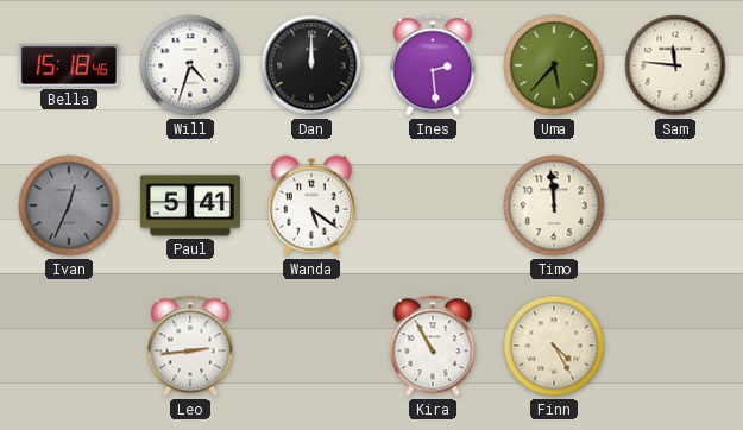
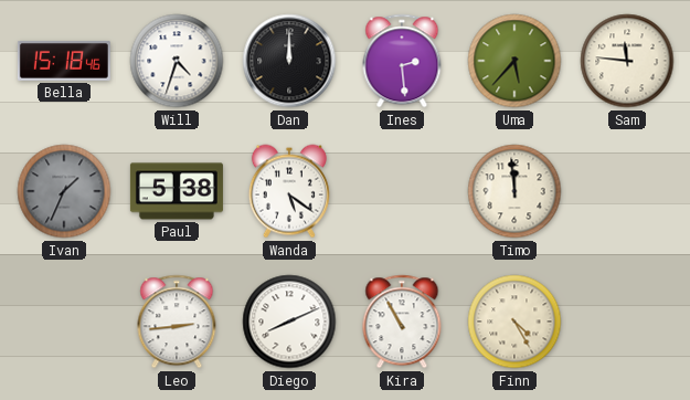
Ivan: 12:34 -> 1:34
Paul: 5:41 -> 5:38
Diego: none -> 8:11
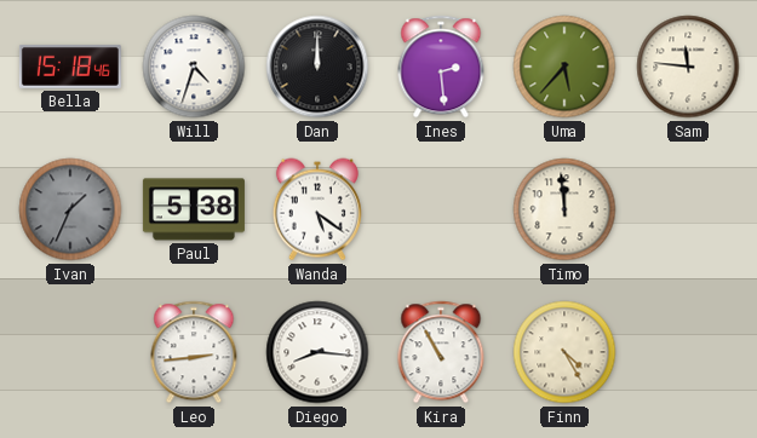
Diego: 8:11 -> 8:16
